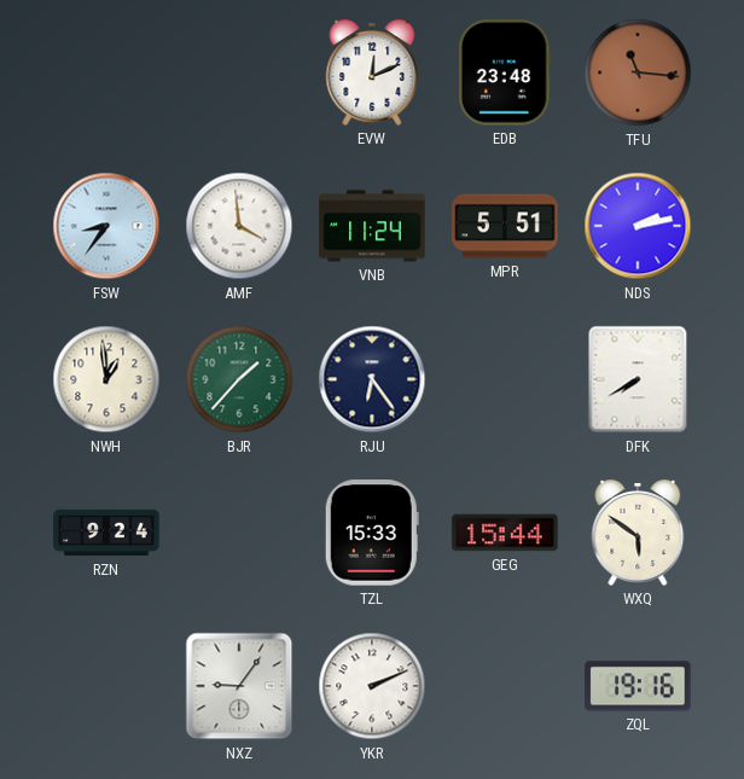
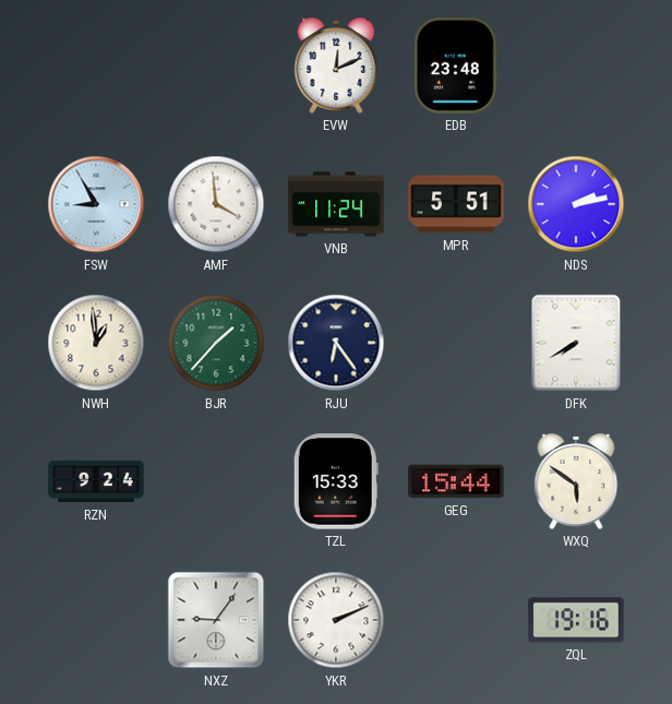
TFU: 11:16 -> none
FSW: 8:36 -> 8:55
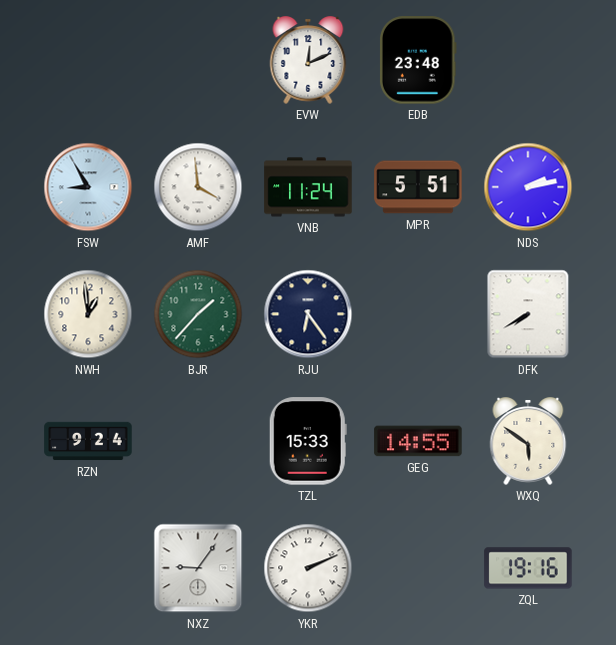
GEG: 15:44 -> 14:55
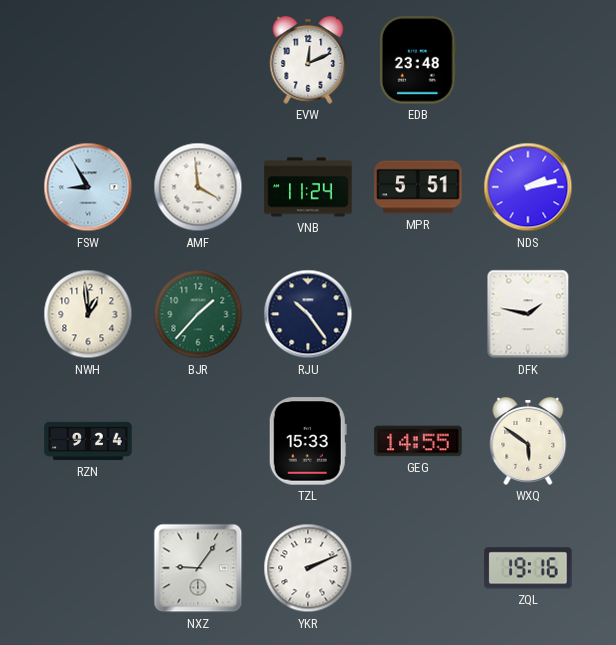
RJU: 6:24 -> 10:24
DFK: 7:40 -> 1:47
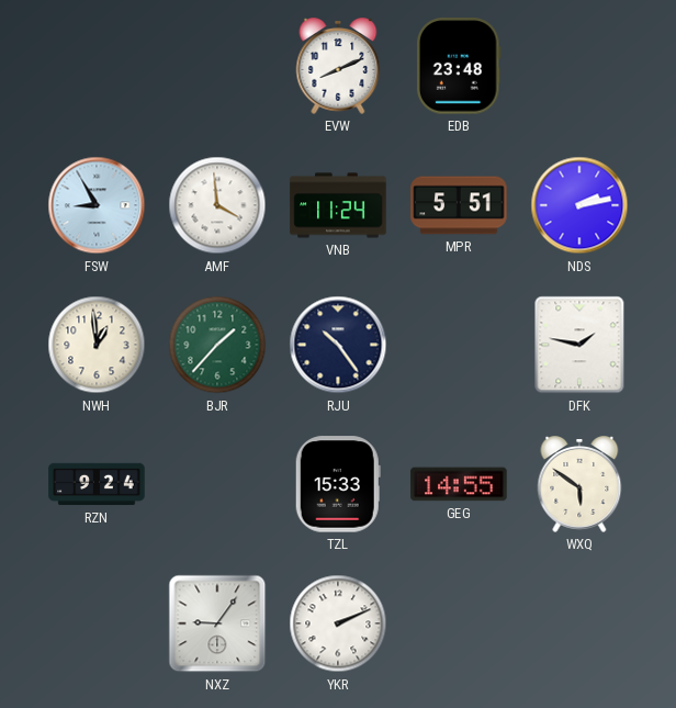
EVW: 12:11 -> 8:11
ZQL: 19:16 -> none
